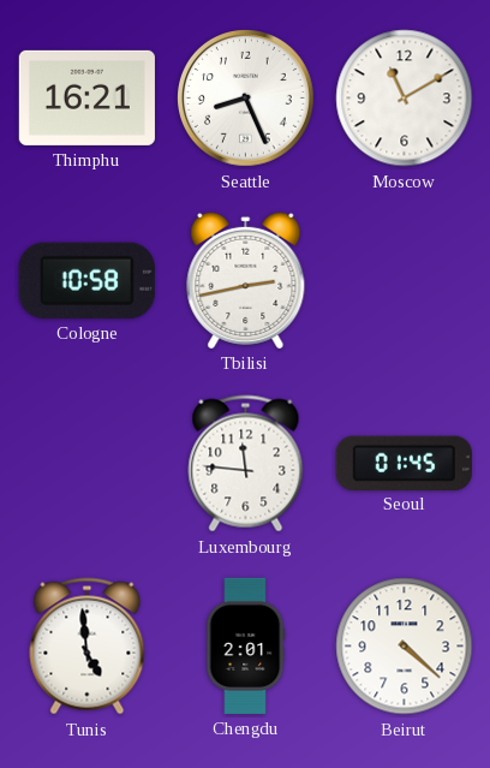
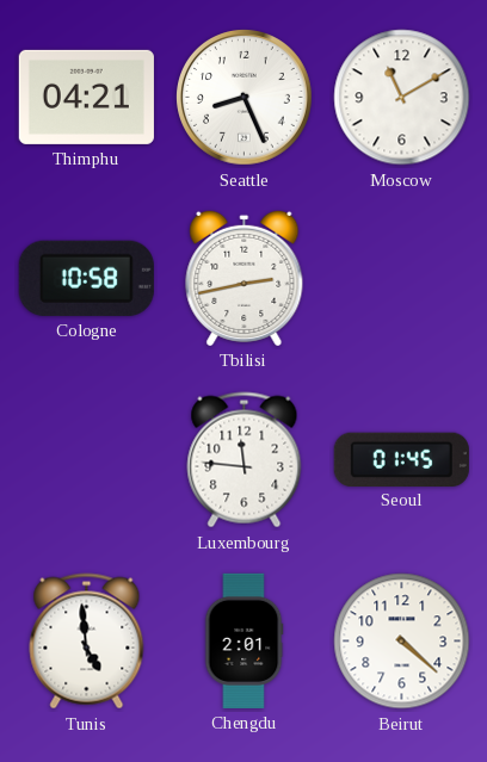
Thimphu: 16:21 -> 04:21
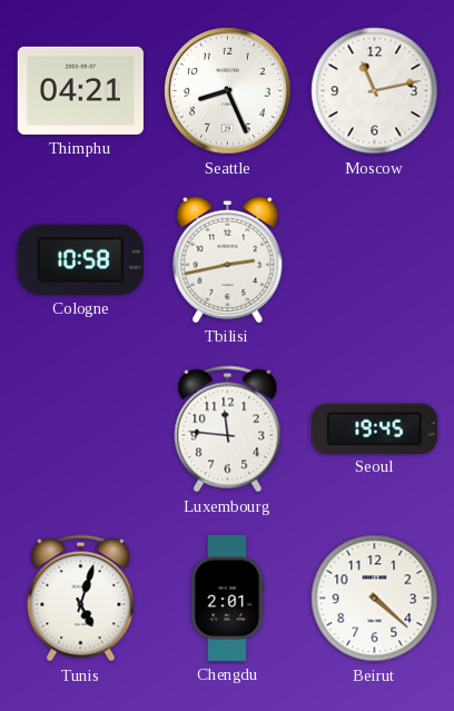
Moscow: 11:10 -> 11:13
Seoul: 01:45 -> 19:45
Tunis: 4:59 -> 5:03
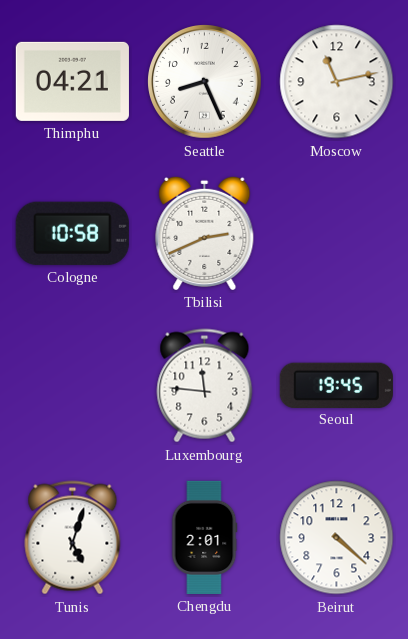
Tbilisi: 2:43 -> 2:41
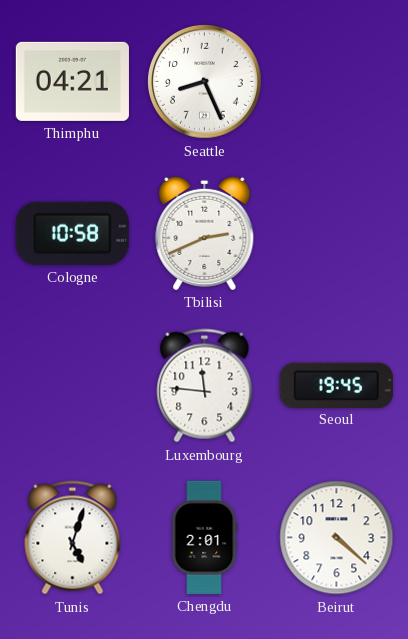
Moscow: 11:13 -> none
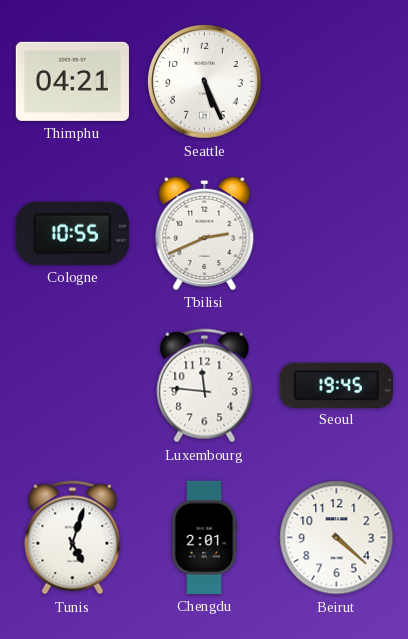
Seattle: 8:26 -> 5:26
Cologne: 10:58 -> 10:55
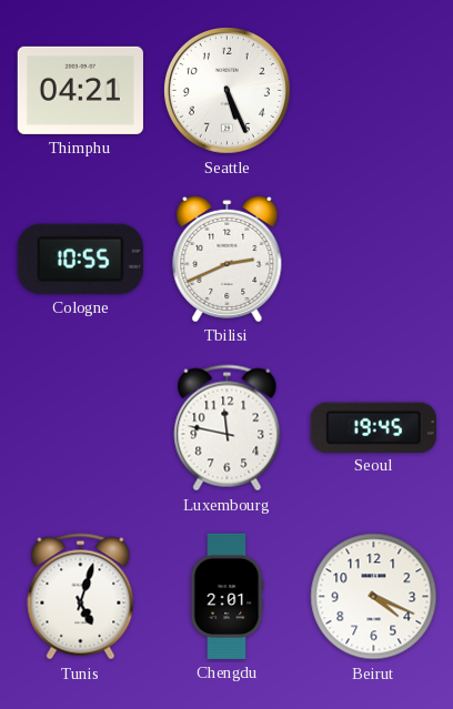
Luxembourg: 11:46 -> 11:47
Beirut: 4:22 -> 4:19
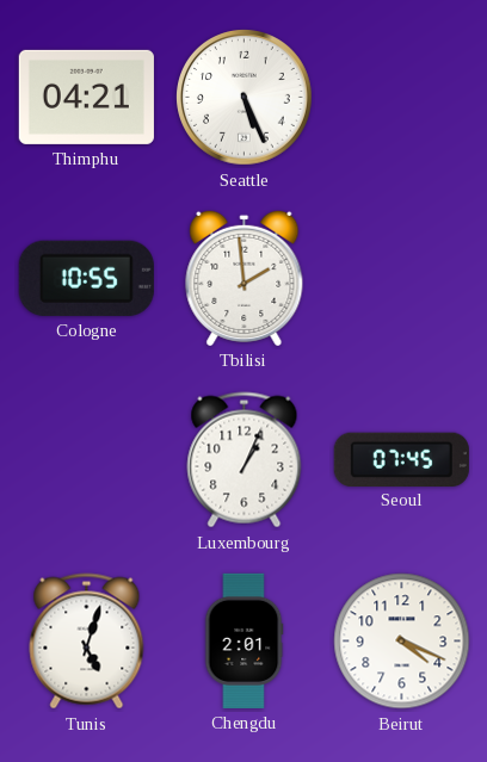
Tbilisi: 2:41 -> 1:59
Luxembourg: 11:47 -> 1:04
Seoul: 19:45 -> 07:45
